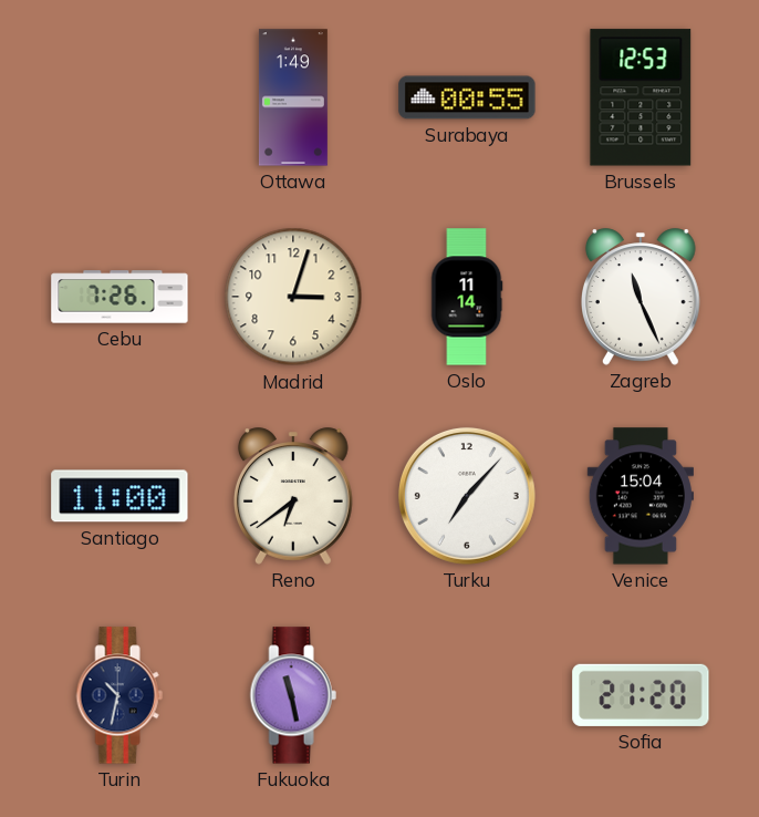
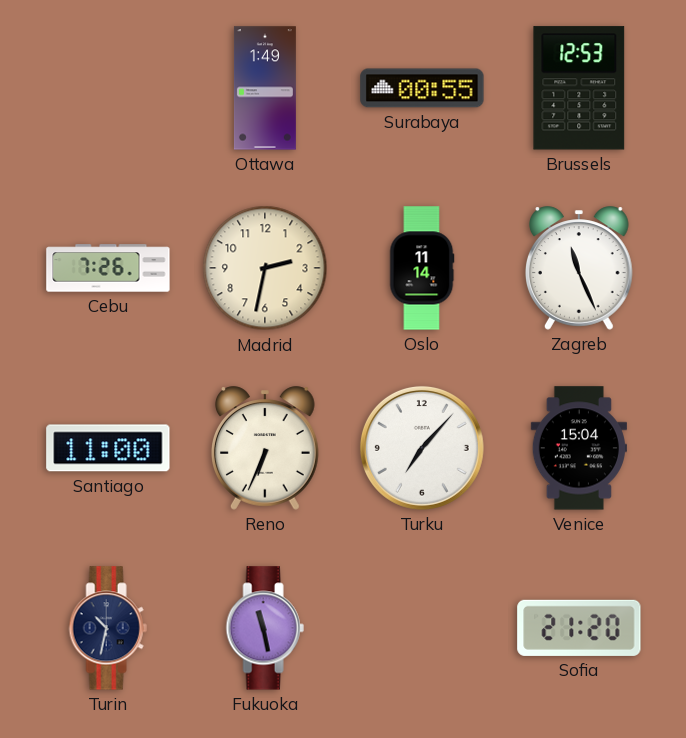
Madrid: 3:03 -> 2:32
Reno: 6:39 -> 6:34
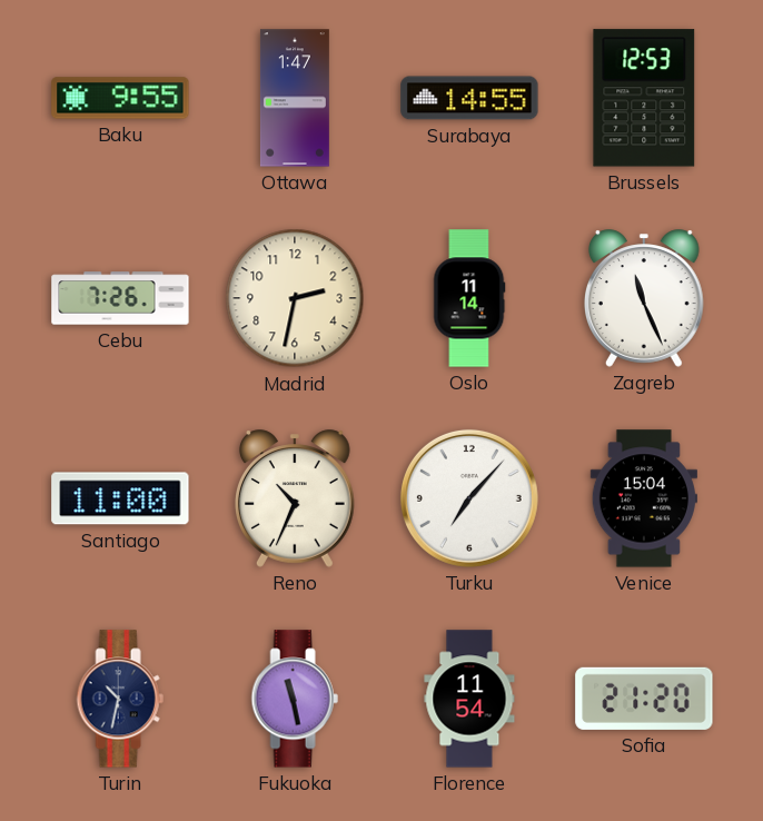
Baku: none -> 9:55
Ottawa: 1:49 -> 1:47
Surabaya: 00:55 -> 14:55
Reno: 6:34 -> 10:34
Florence: none -> 11:54
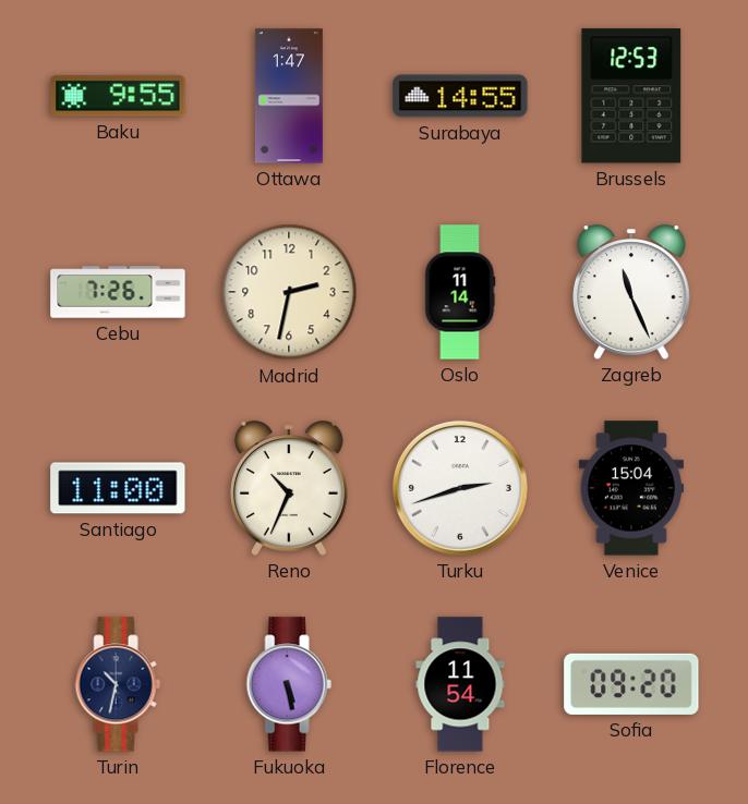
Turku: 7:07 -> 2:42
Fukuoka: 11:28 -> 5:28
Sofia: 21:20 -> 09:20
